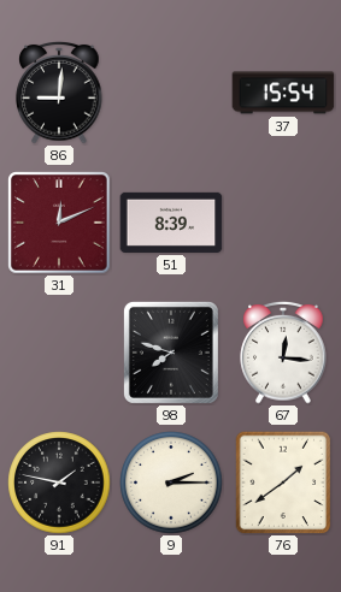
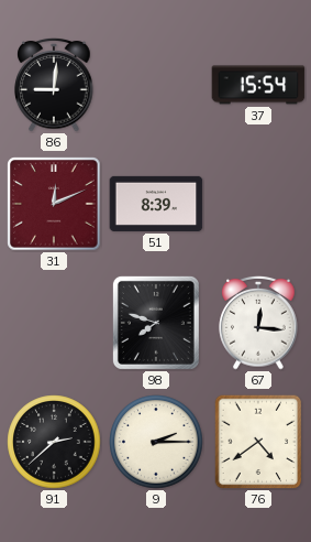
91: 1:47 -> 2:38
76: 1:39 -> 4:39
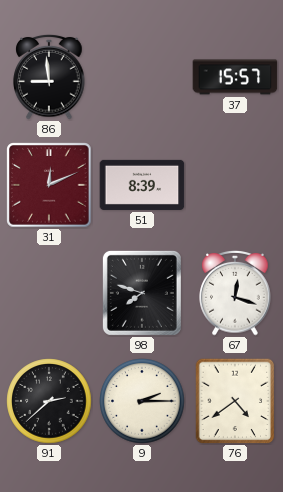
86: 9:01 -> 8:59
37: 15:54 -> 15:57
67: 12:16 -> 12:18
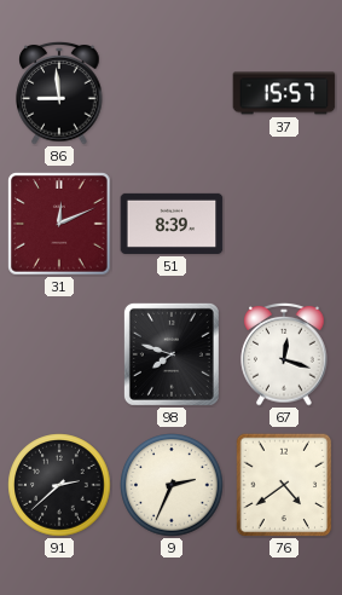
9: 2:15 -> 2:34
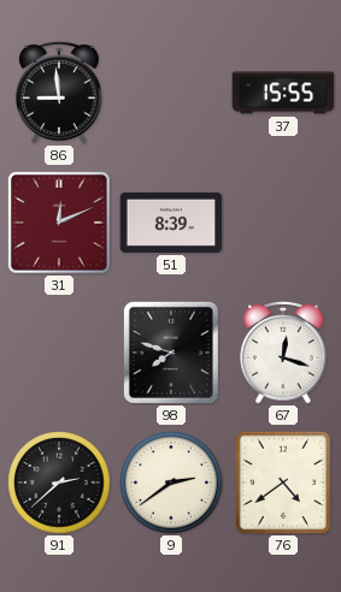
37: 15:57 -> 15:55
9: 2:34 -> 2:39
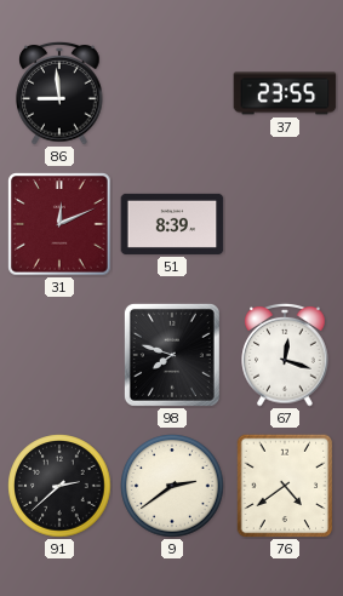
37: 15:55 -> 23:55
